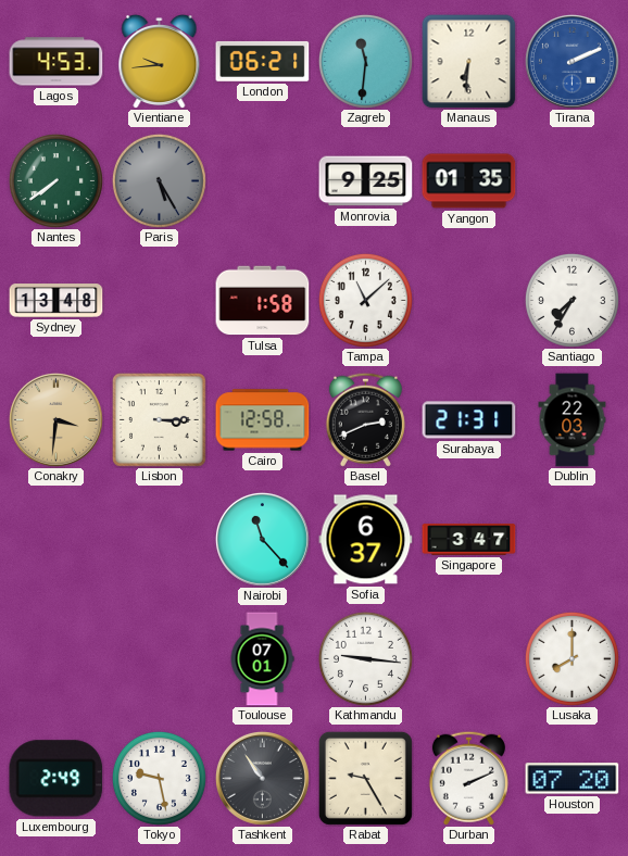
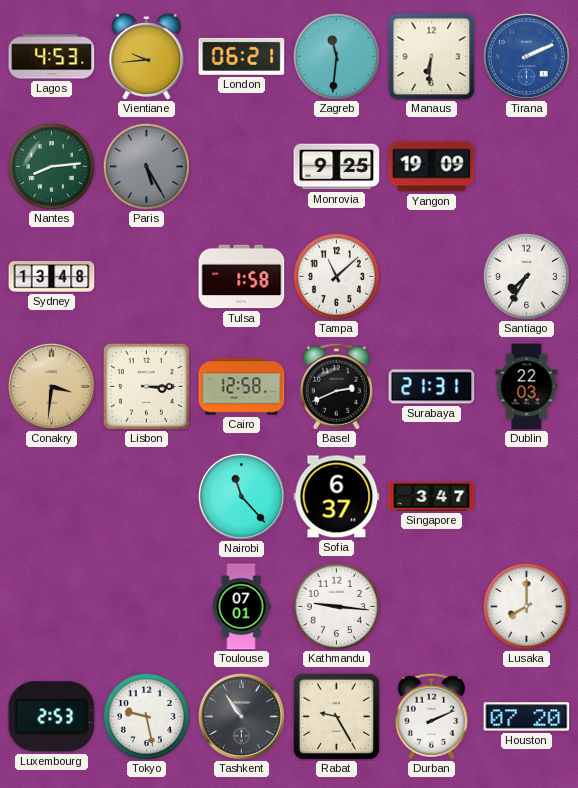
Nantes: 7:39 -> 8:14
Yangon: 01:35 -> 19:09
Luxembourg: 2:49 -> 2:53
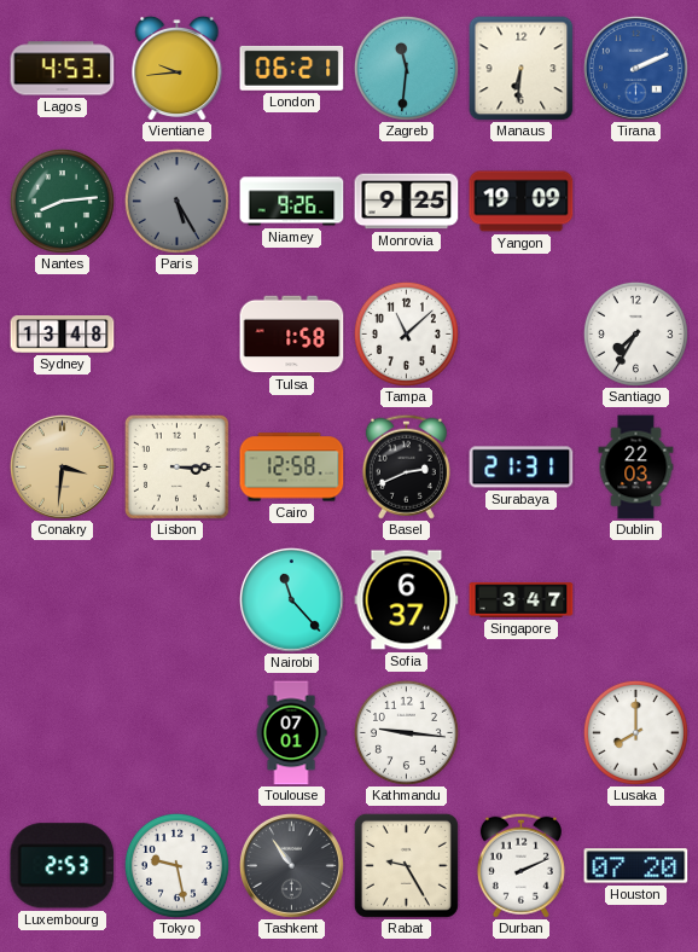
Niamey: none -> 9:26
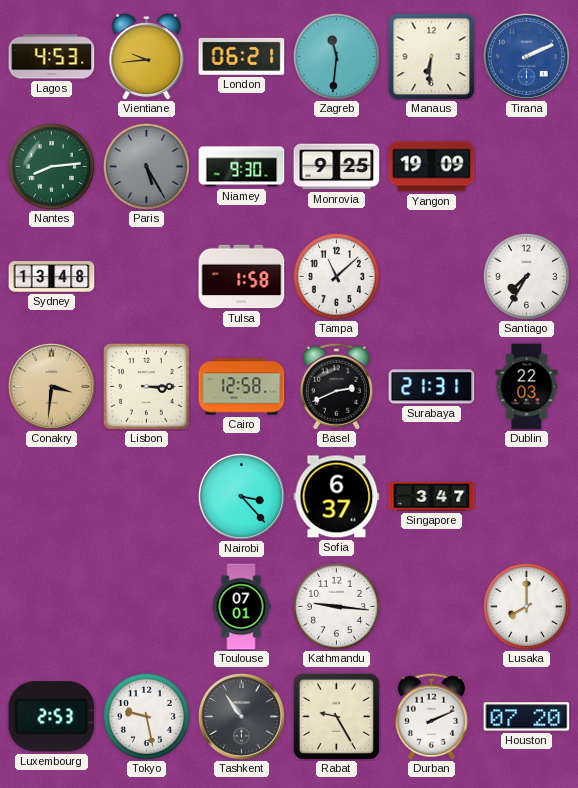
Niamey: 9:26 -> 9:30
Nairobi: 11:23 -> 3:23
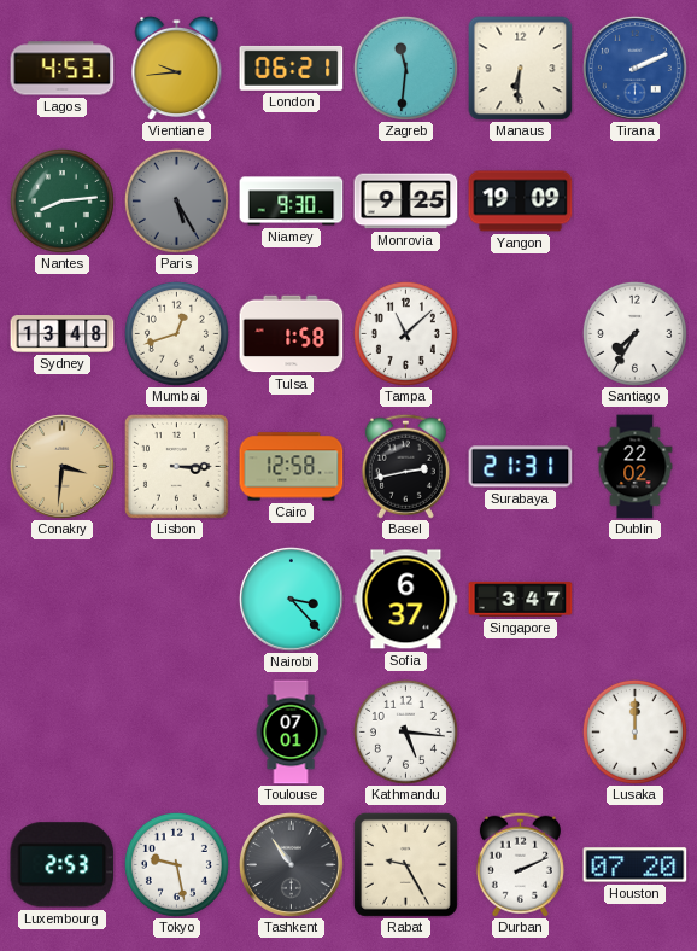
Mumbai: none -> 12:42
Basel: 2:41 -> 2:43
Dublin: 22:03 -> 22:02
Kathmandu: 9:16 -> 5:16
Lusaka: 8:00 -> 12:00
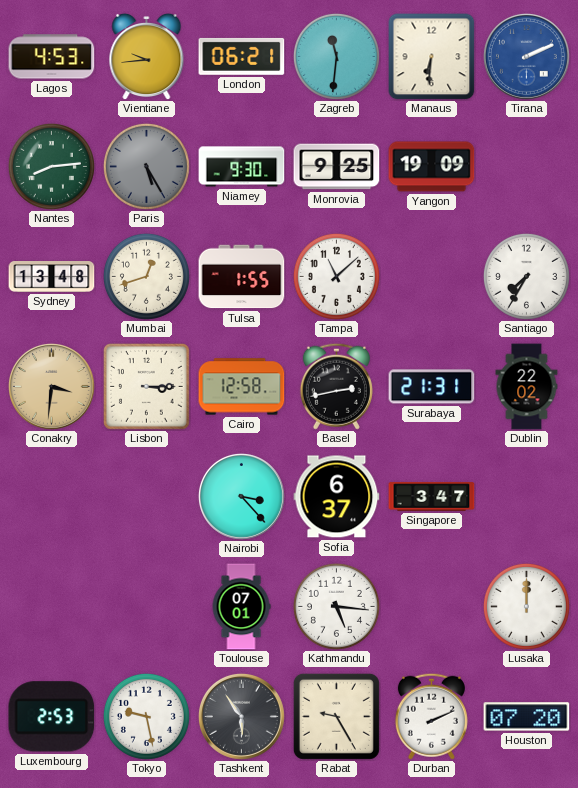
Tulsa: 1:58 -> 1:55
Tashkent: 10:54 -> 5:54
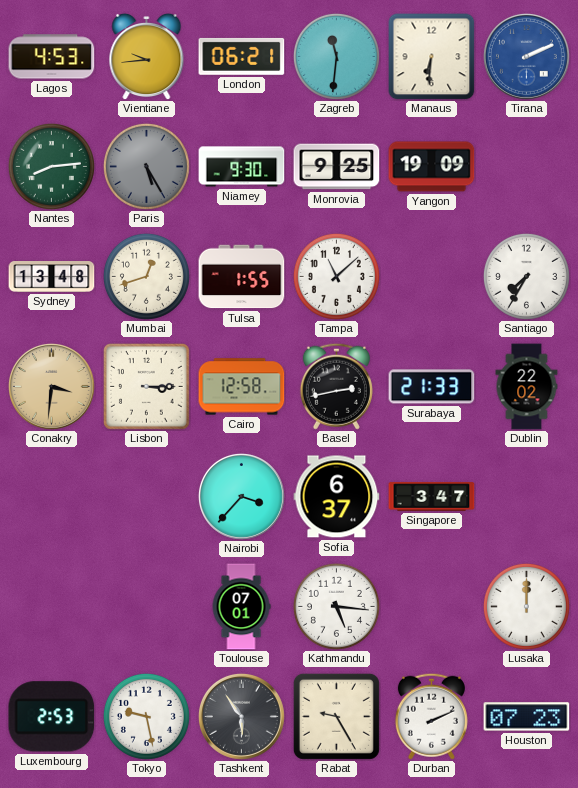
Surabaya: 21:31 -> 21:33
Nairobi: 3:23 -> 3:37
Houston: 07:20 -> 07:23
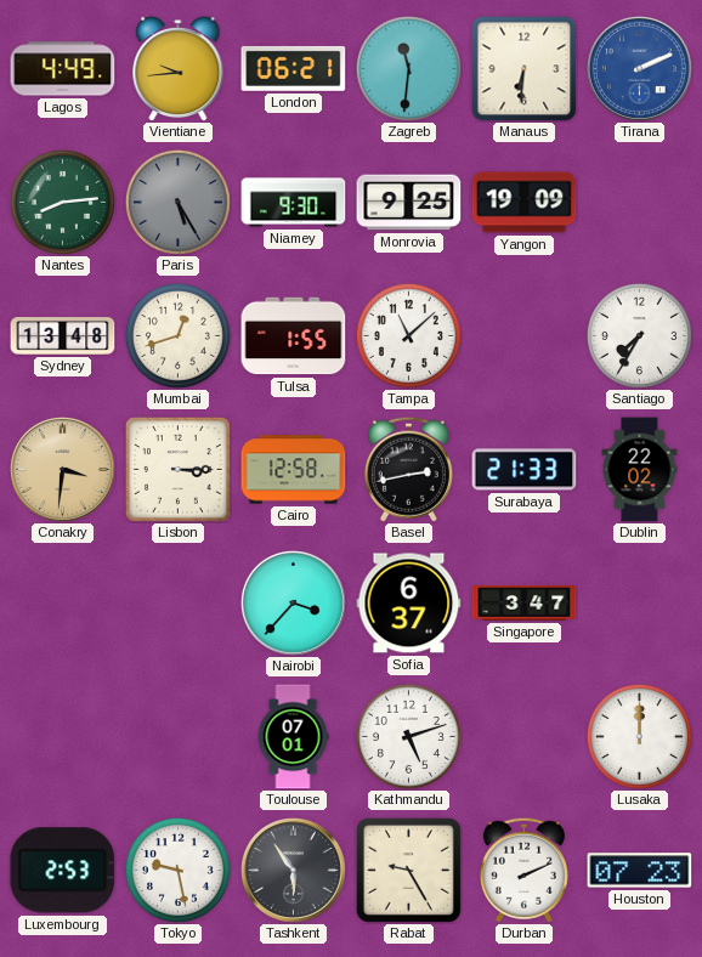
Lagos: 4:53 -> 4:49
Kathmandu: 5:16 -> 5:12
